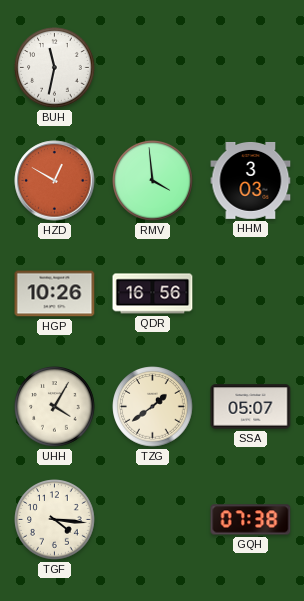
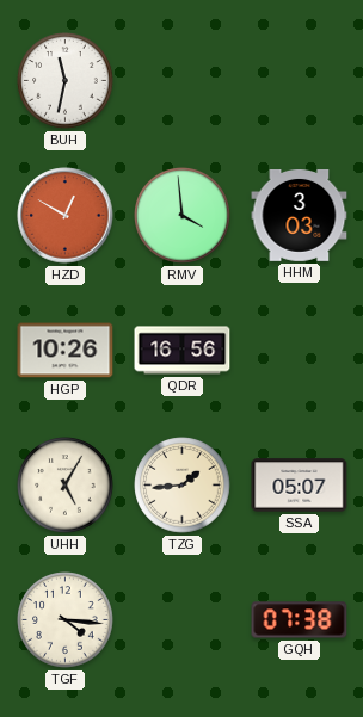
UHH: 4:05 -> 5:05
TZG: 1:39 -> 1:44
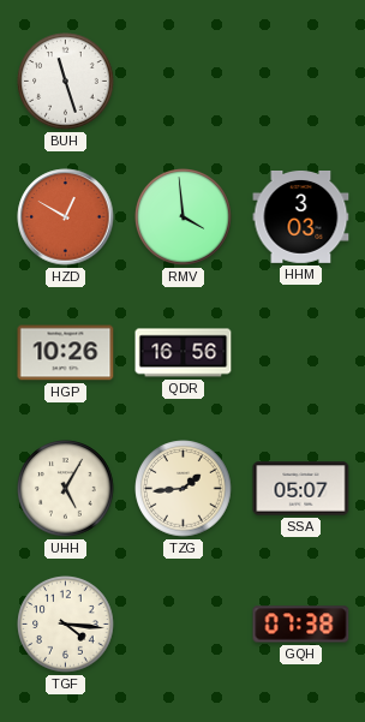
BUH: 11:32 -> 11:27
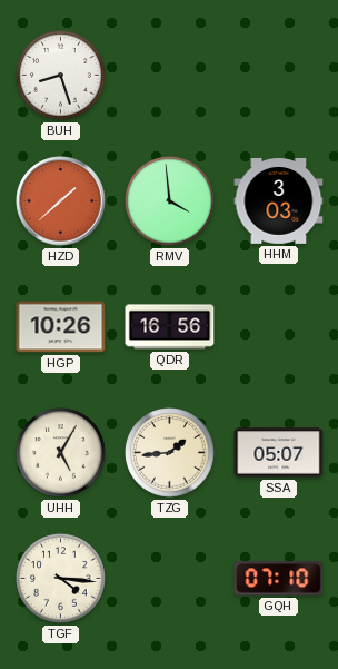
BUH: 11:27 -> 8:27
HZD: 12:50 -> 1:38
GQH: 07:38 -> 07:10
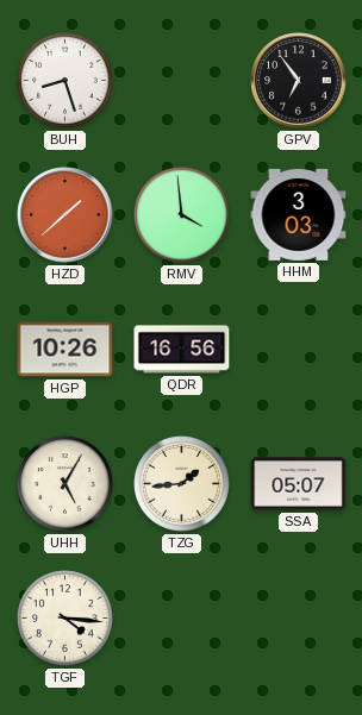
GPV: none -> 6:54
GQH: 07:10 -> none
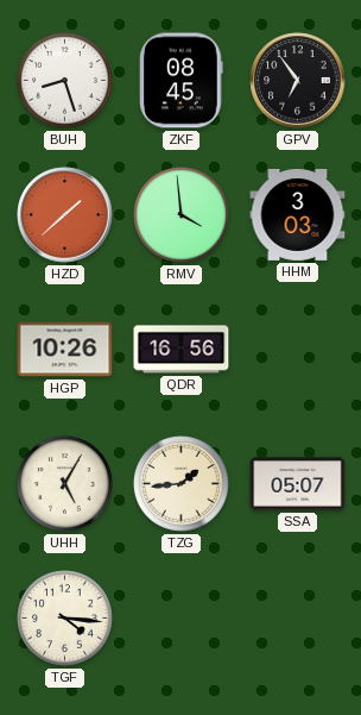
ZKF: none -> 08:45
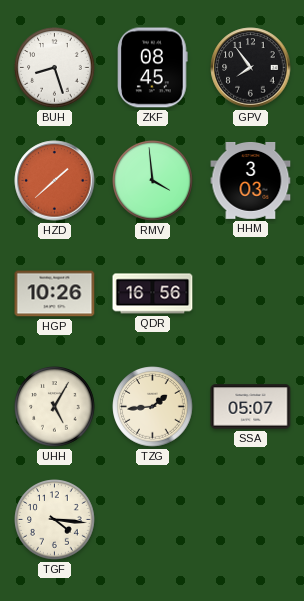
GPV: 6:54 -> 7:54
